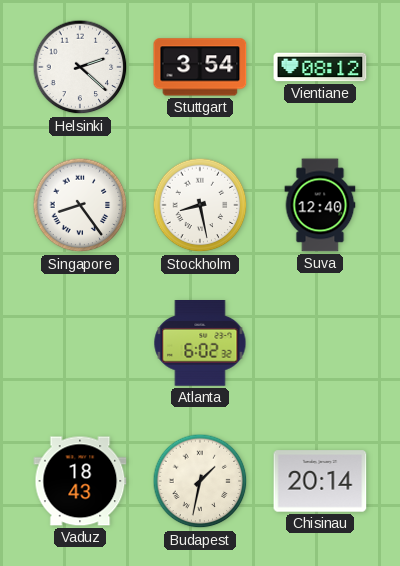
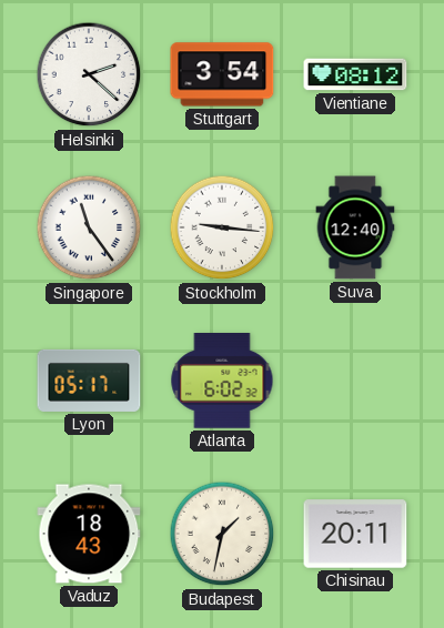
Singapore: 8:24 -> 11:24
Stockholm: 8:28 -> 9:16
Lyon: none -> 05:17
Chisinau: 20:14 -> 20:11
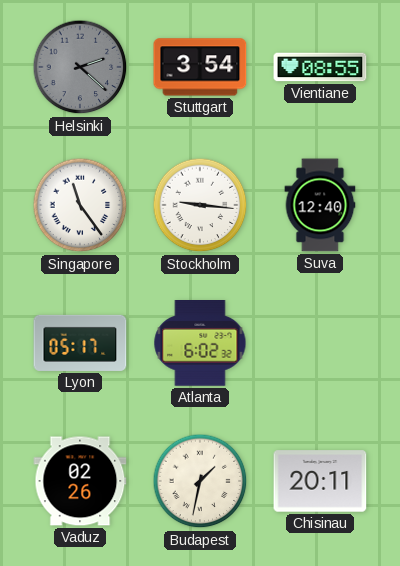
Helsinki dial: white -> grey
Vientiane: 08:12 -> 08:55
Vaduz: 18:43 -> 02:26
